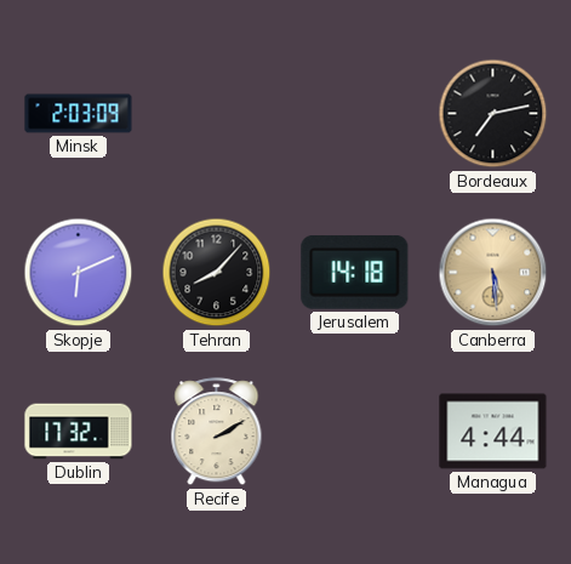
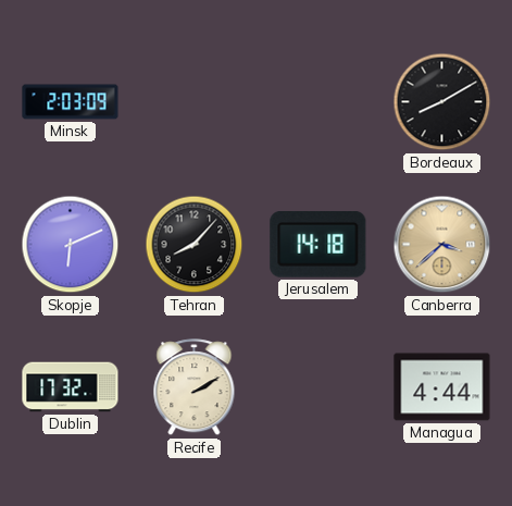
Bordeaux: 7:13 -> 8:10
Canberra: 5:29 -> 3:38
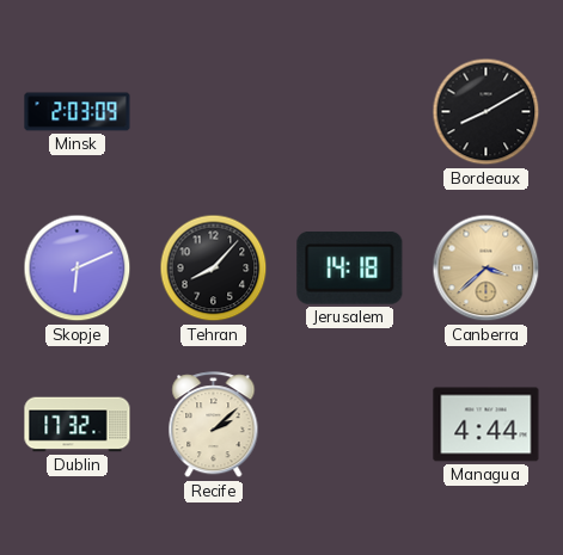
Recife: 2:10 -> 2:08
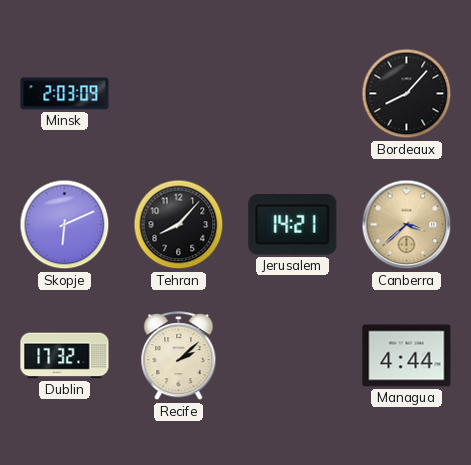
Bordeaux: 8:10 -> 8:07
Jerusalem: 14:18 -> 14:21
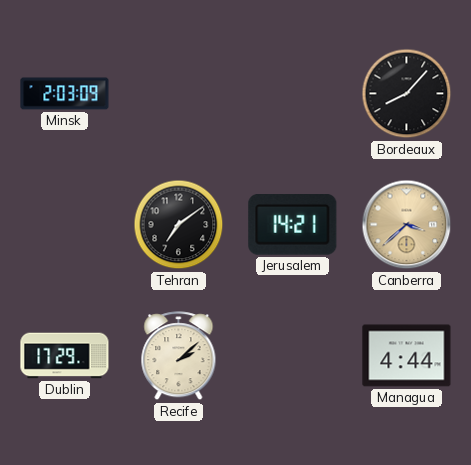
Skopje: 6:11 -> none
Tehran: 8:07 -> 7:09
Dublin: 17:32 -> 17:29
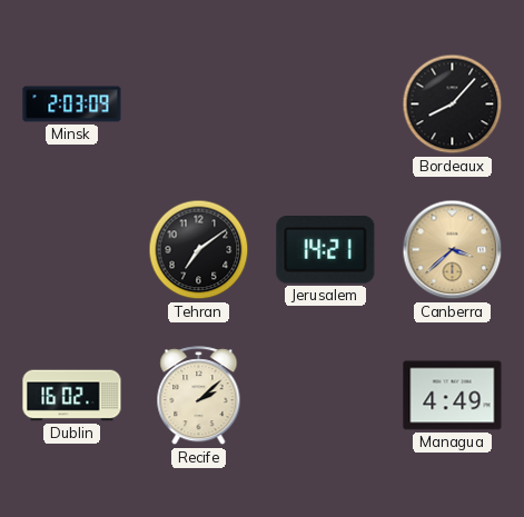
Dublin: 17:29 -> 16:02
Managua: 4:44 -> 4:49
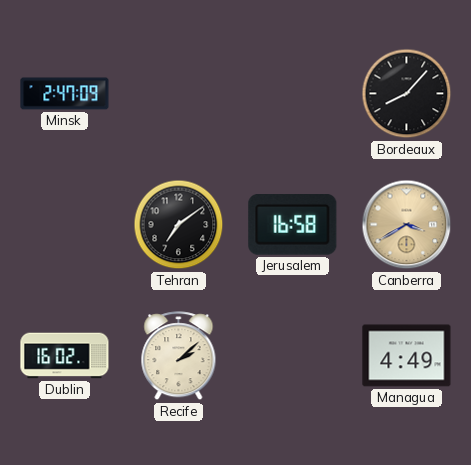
Minsk: 2:03 -> 2:47
Jerusalem: 14:21 -> 16:58
Canberra: 3:38 -> 3:40
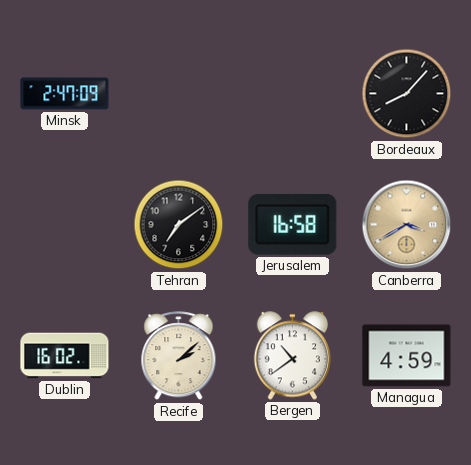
Bergen: none -> 10:39
Managua: 4:49 -> 4:59
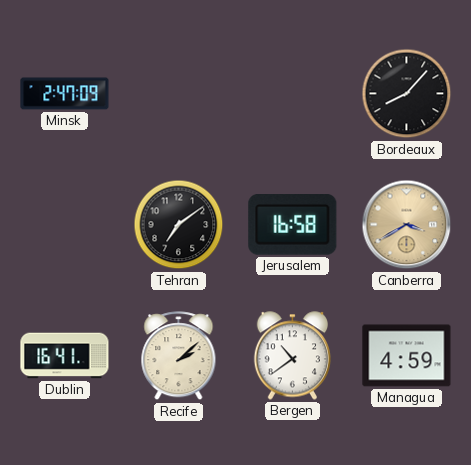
Dublin: 16:02 -> 16:41
